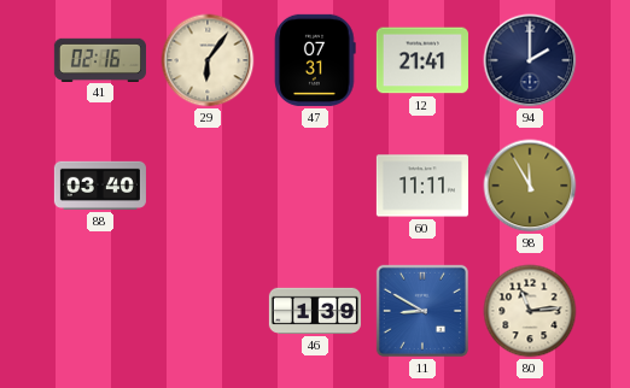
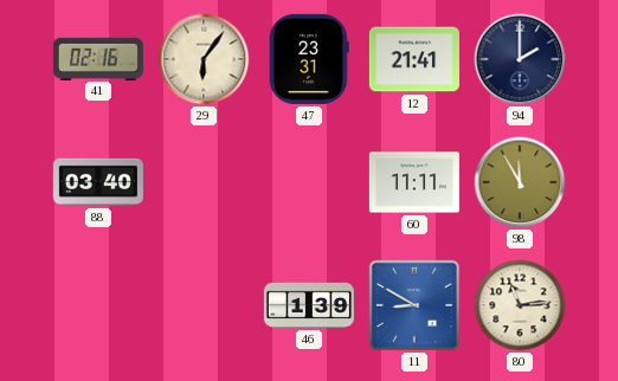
47: 07:31 -> 23:31
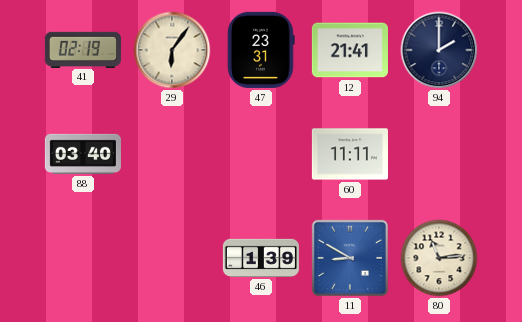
41: 02:16 -> 02:19
98: 11:55 -> none
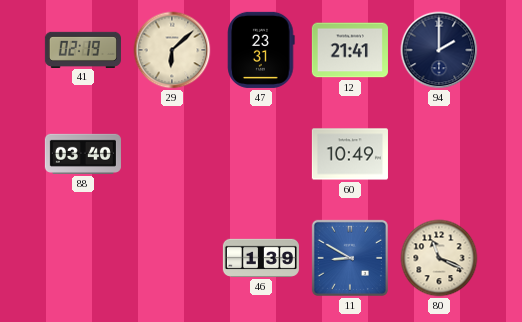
29: 6:06 -> 6:08
60: 11:11 -> 10:49
80: 11:14 -> 11:19
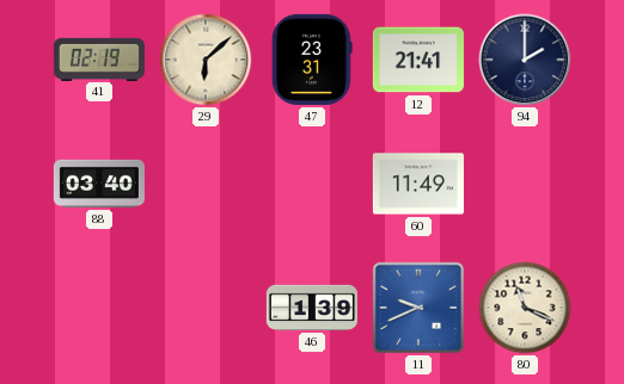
60: 10:49 -> 11:49
11: 8:50 -> 9:41
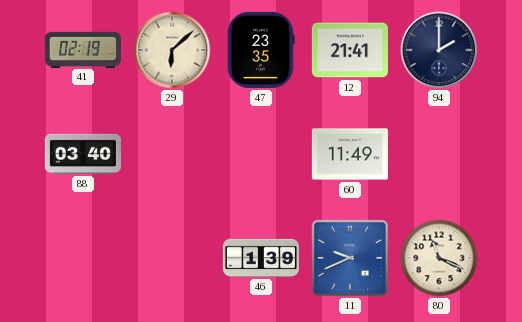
47: 23:31 -> 23:35
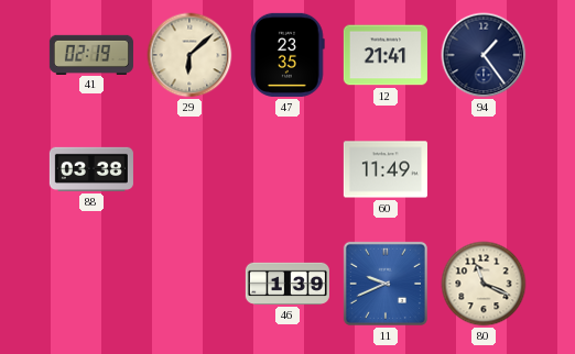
94: 2:00 -> 1:24
88: 03:40 -> 03:38
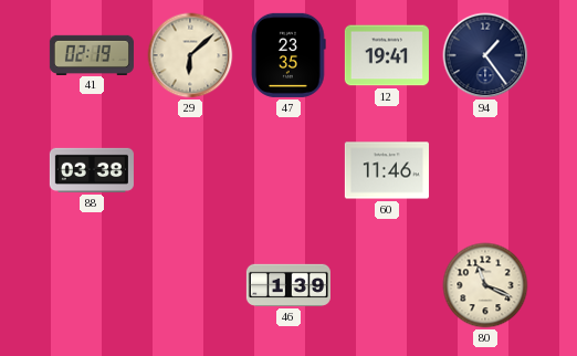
12: 21:41 -> 19:41
60: 11:49 -> 11:46
11: 9:41 -> none
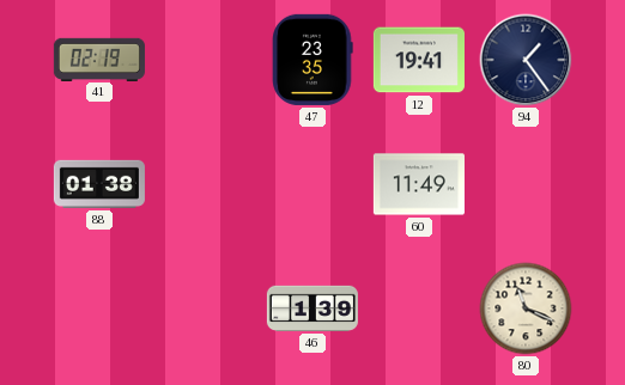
29: 6:08 -> none
88: 03:38 -> 01:38
60: 11:46 -> 11:49
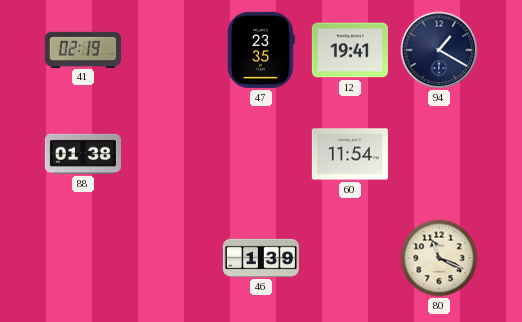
94: 1:24 -> 1:20
60: 11:49 -> 11:54
